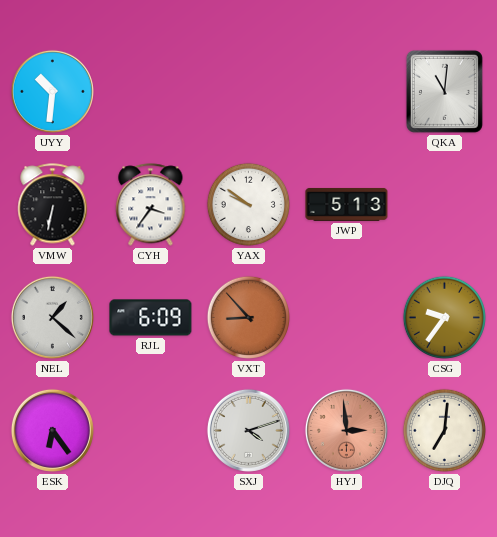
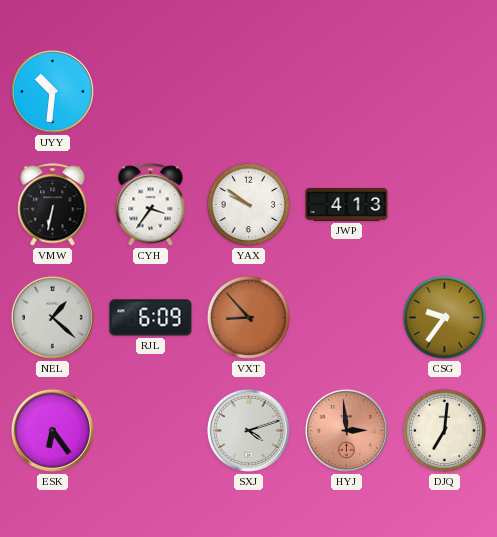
QKA: 11:01 -> none
JWP: 5:13 -> 4:13
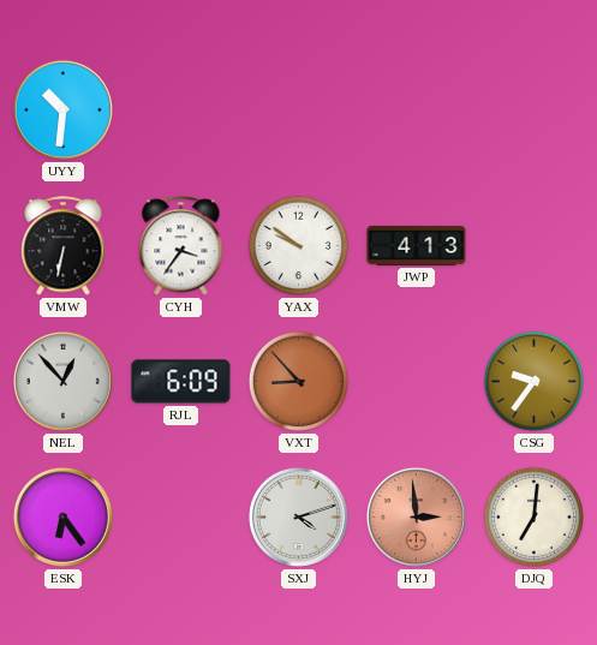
NEL: 1:22 -> 12:53
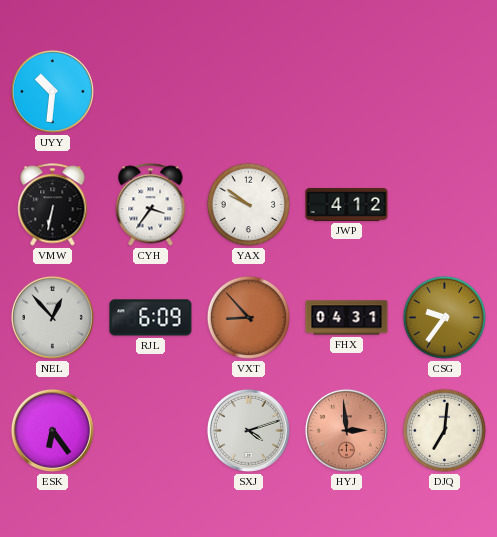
JWP: 4:13 -> 4:12
FHX: none -> 04:31
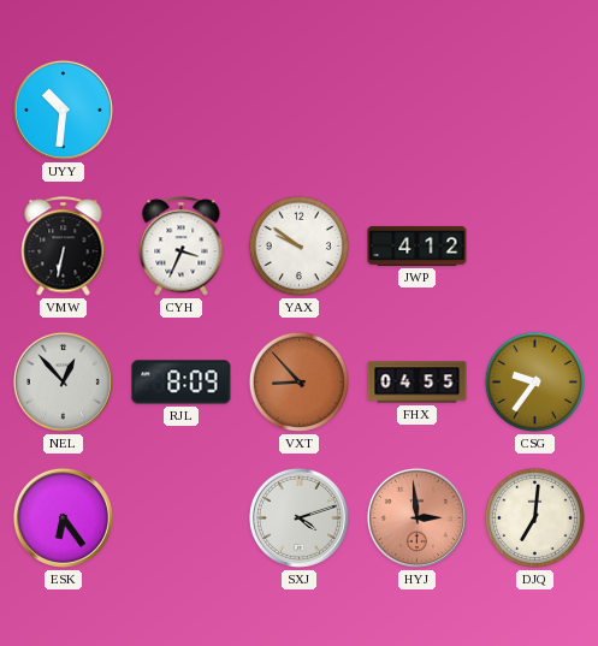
CYH: 3:36 -> 3:34
RJL: 6:09 -> 8:09
FHX: 04:31 -> 04:55
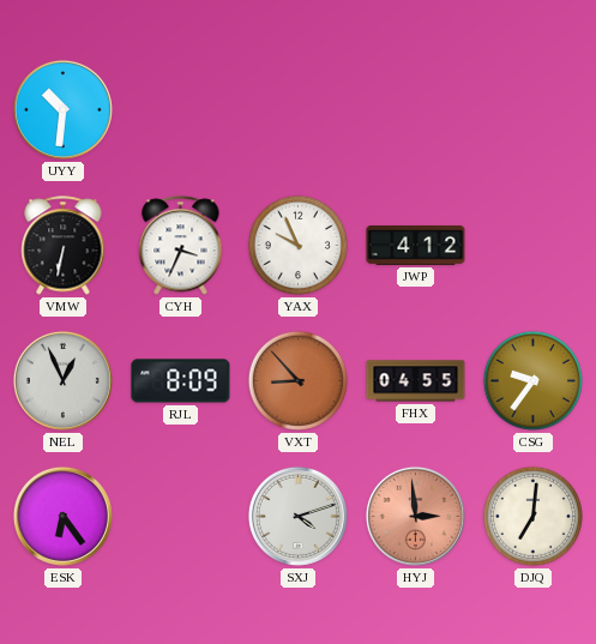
YAX: 9:51 -> 9:56
NEL: 12:53 -> 12:56
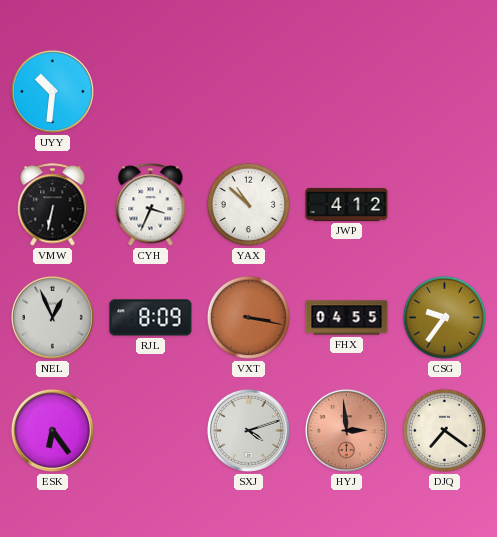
YAX: 9:56 -> 10:52
VXT: 8:53 -> 3:17
DJQ: 7:01 -> 7:21
